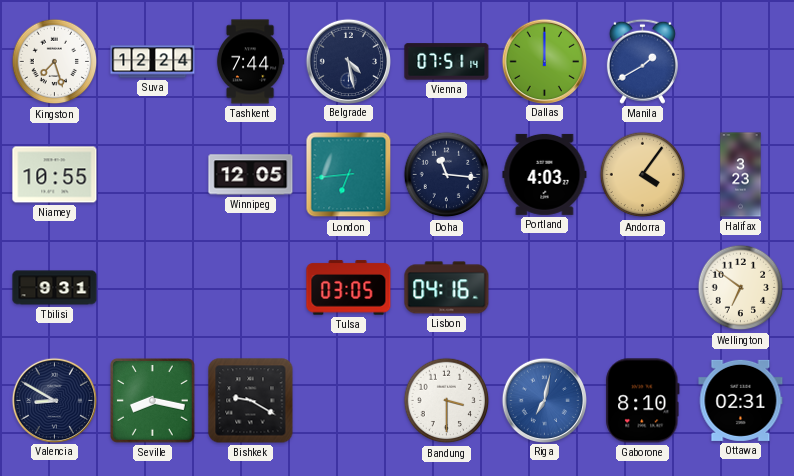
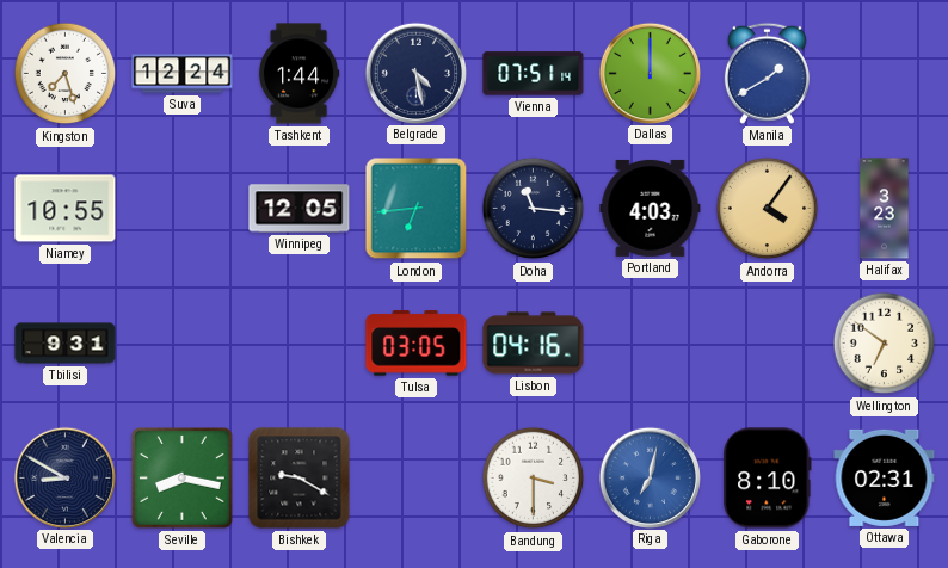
Tashkent: 7:44 -> 1:44
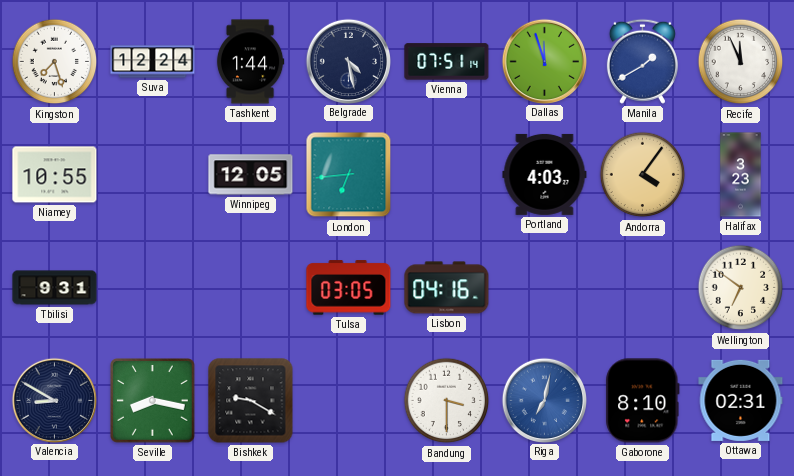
Dallas: 12:00 -> 11:57
Recife: none -> 11:56
Doha: 11:16 -> none
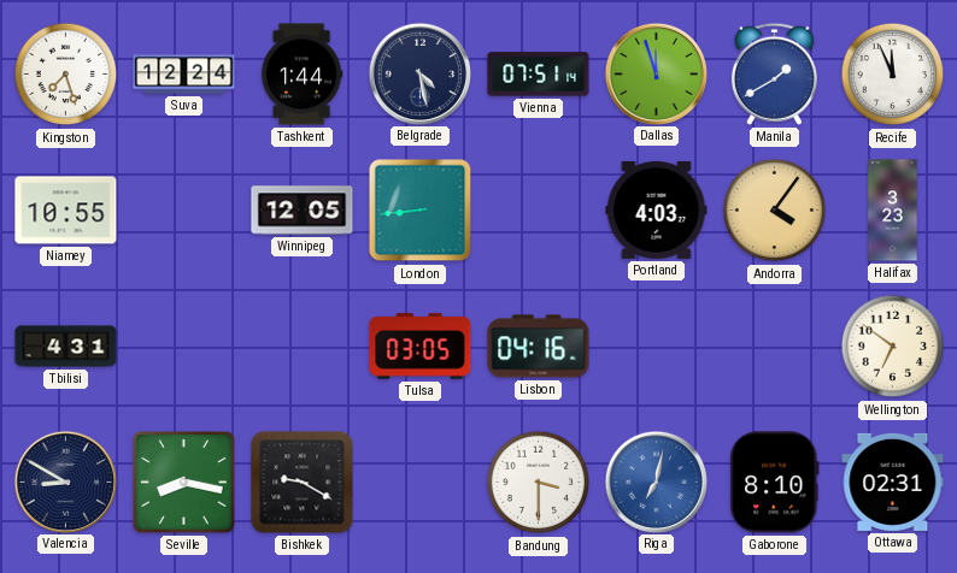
London: 6:44 -> 8:44
Tbilisi: 9:31 -> 4:31
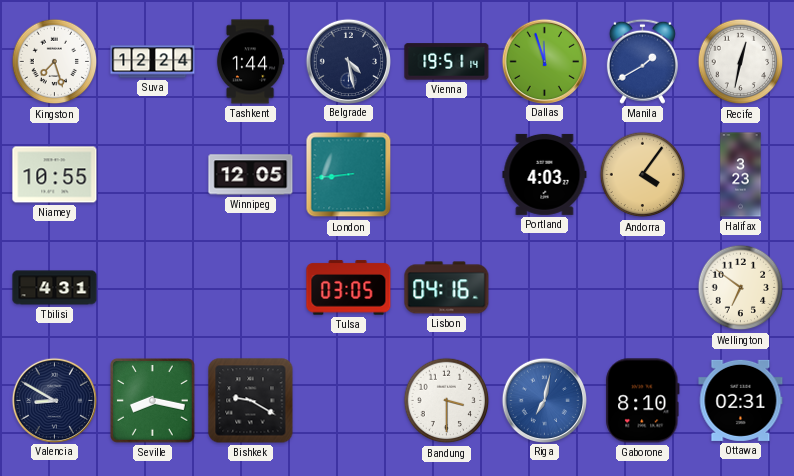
Vienna: 07:51 -> 19:51
Recife: 11:56 -> 12:32
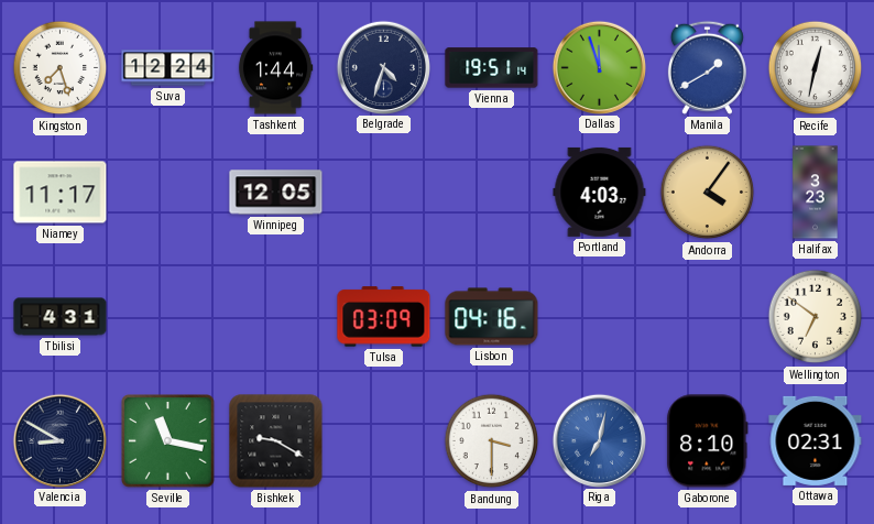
Belgrade: 4:28 -> 4:33
Niamey: 10:55 -> 11:17
London: 8:44 -> none
Tulsa: 03:05 -> 03:09
Seville: 8:17 -> 11:17
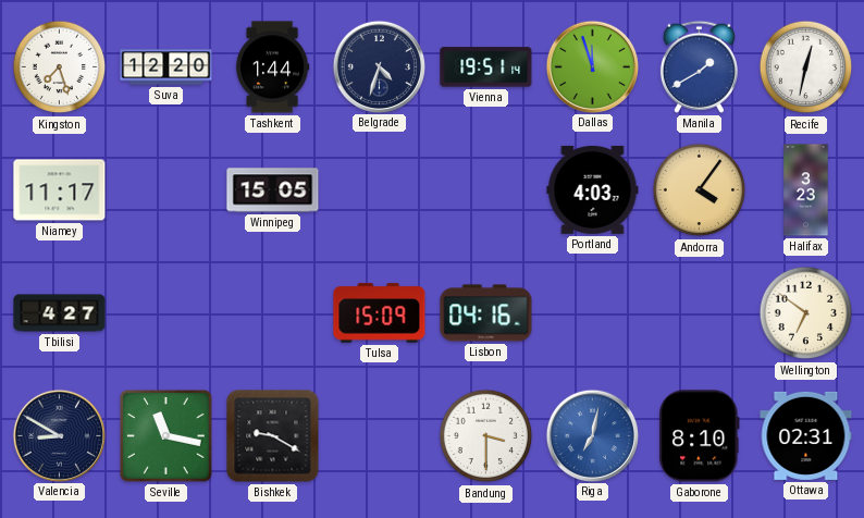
Suva: 12:24 -> 12:20
Winnipeg: 12:05 -> 15:05
Tbilisi: 4:31 -> 4:27
Tulsa: 03:09 -> 15:09
